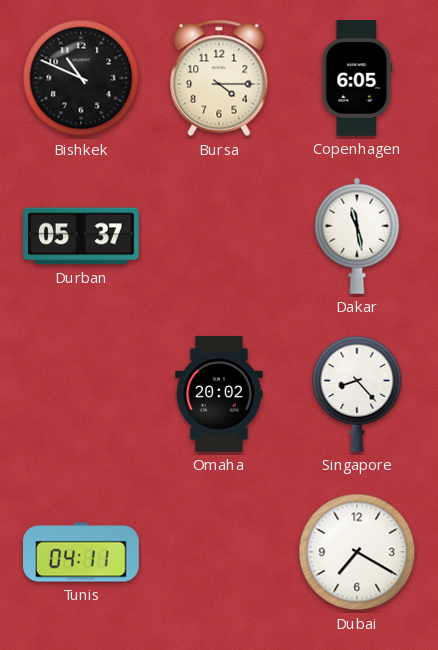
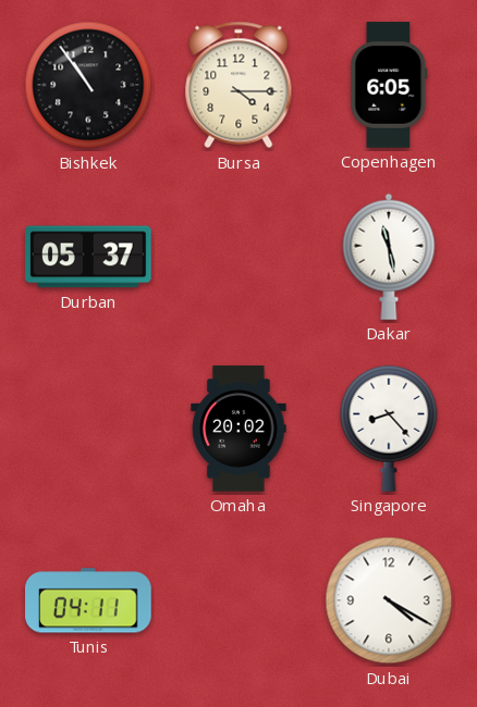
Bishkek: 10:49 -> 10:54
Dubai: 7:20 -> 4:20
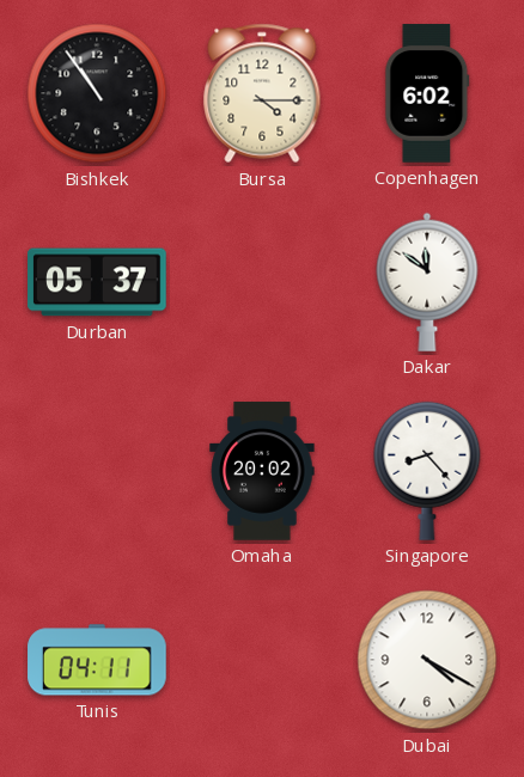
Copenhagen: 6:05 -> 6:02
Dakar: 11:28 -> 11:51
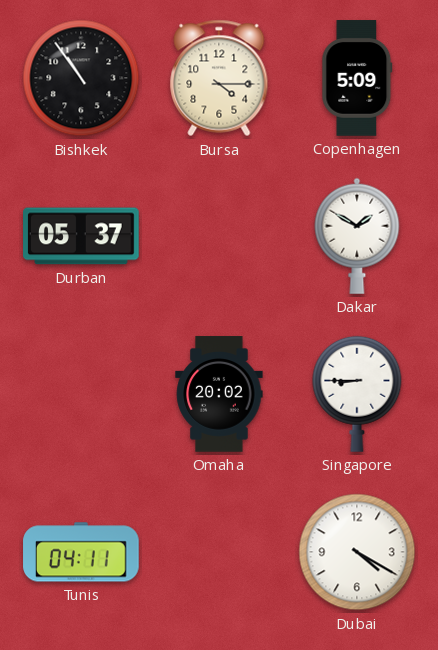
Copenhagen: 6:02 -> 5:09
Dakar: 11:51 -> 1:50
Singapore: 8:23 -> 8:45
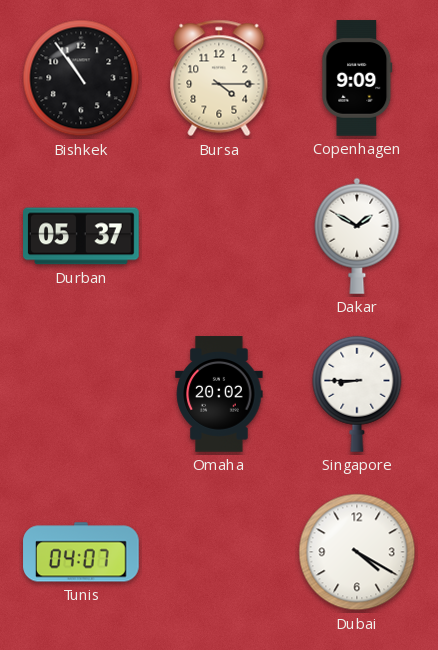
Copenhagen: 5:09 -> 9:09
Tunis: 04:11 -> 04:07
